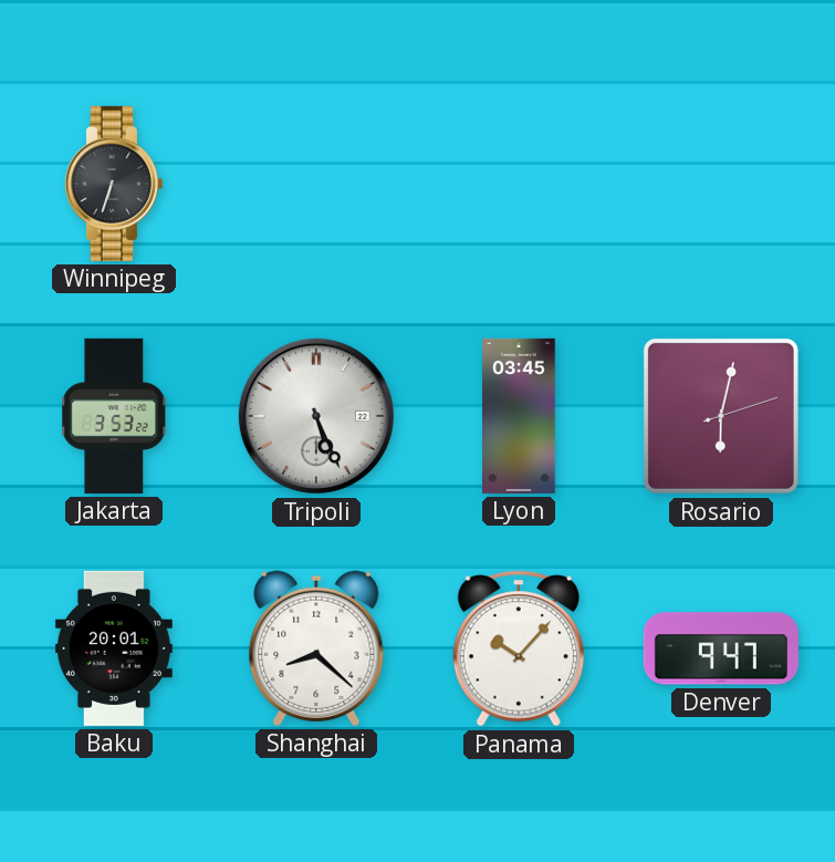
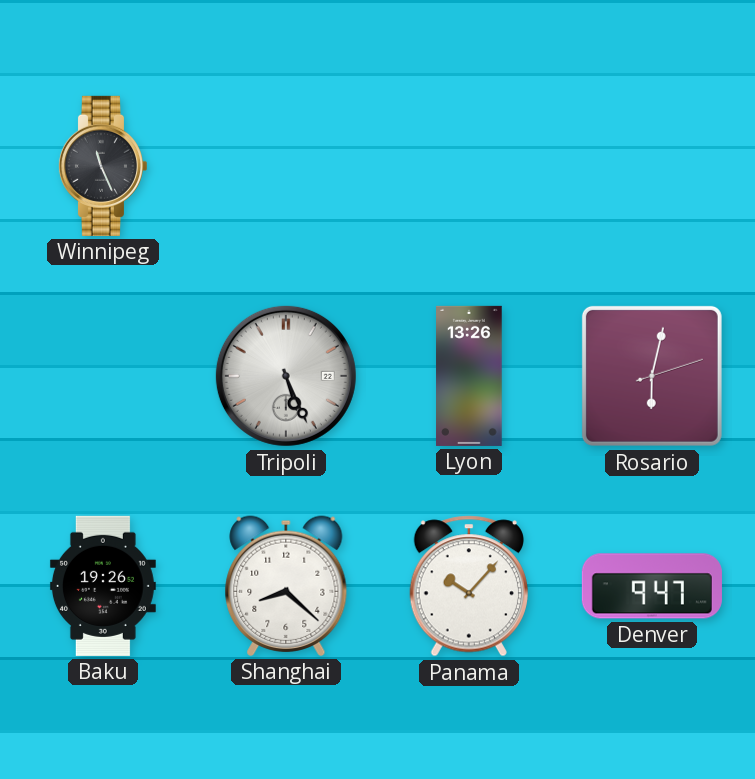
Winnipeg: 6:33 -> 11:26
Jakarta: 3:53 -> none
Lyon: 03:45 -> 13:26
Baku: 20:01 -> 19:26
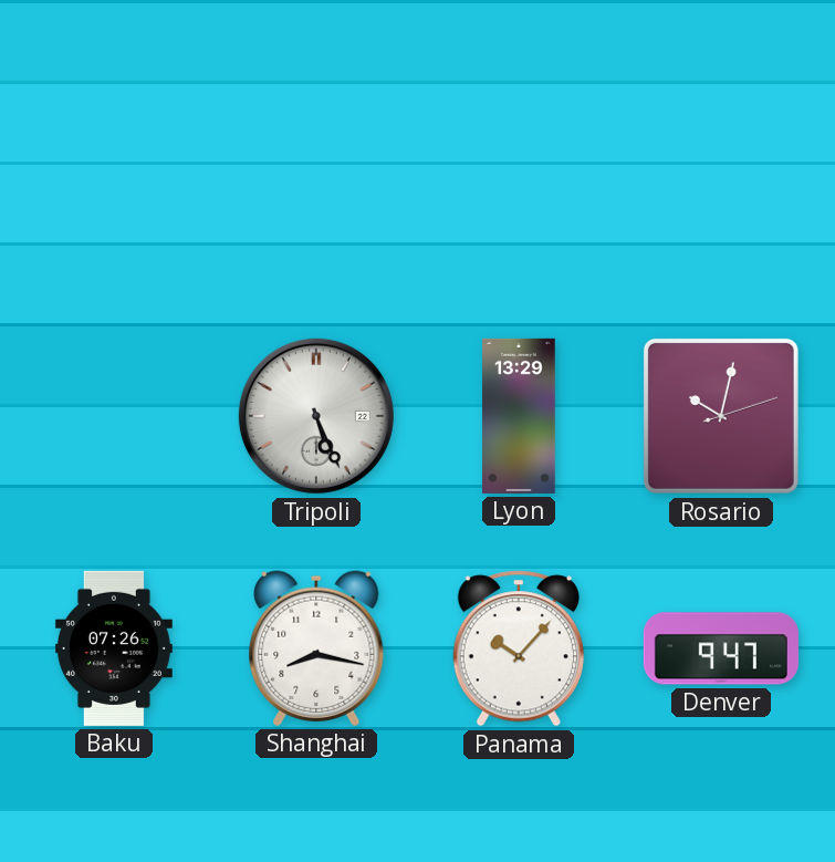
Winnipeg: 11:26 -> none
Lyon: 13:26 -> 13:29
Rosario: 6:02 -> 10:02
Baku: 19:26 -> 07:26
Shanghai: 8:22 -> 8:17
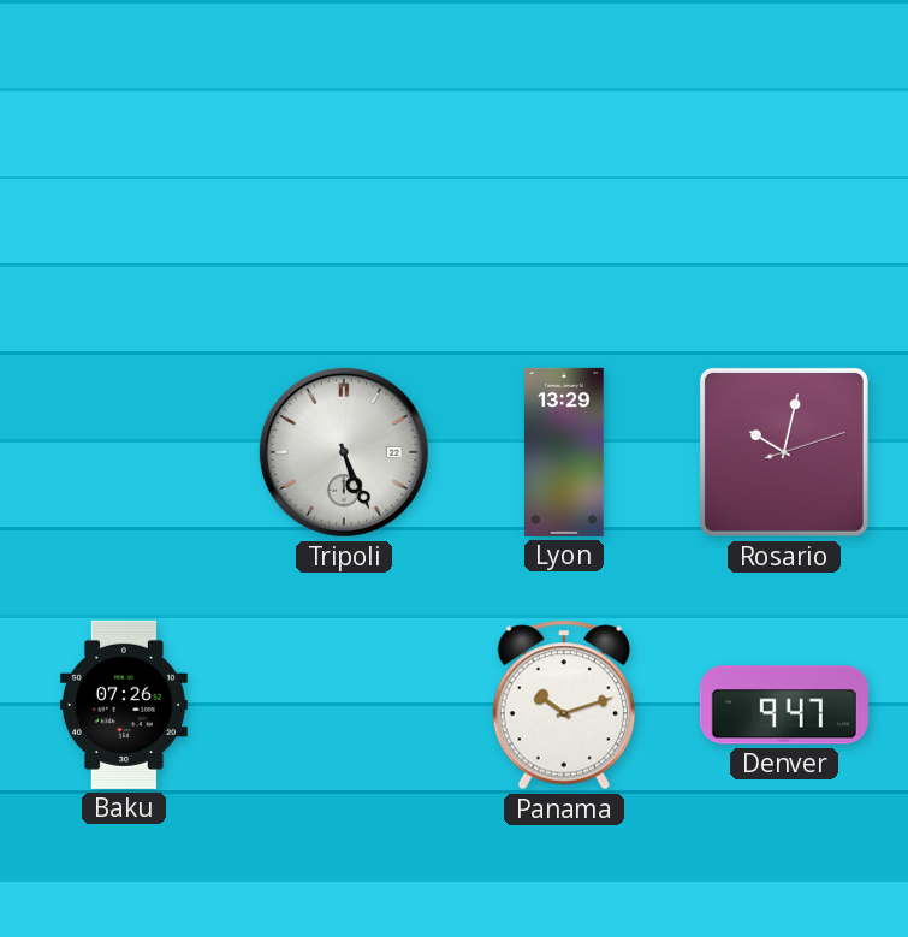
Shanghai: 8:17 -> none
Panama: 10:07 -> 10:12
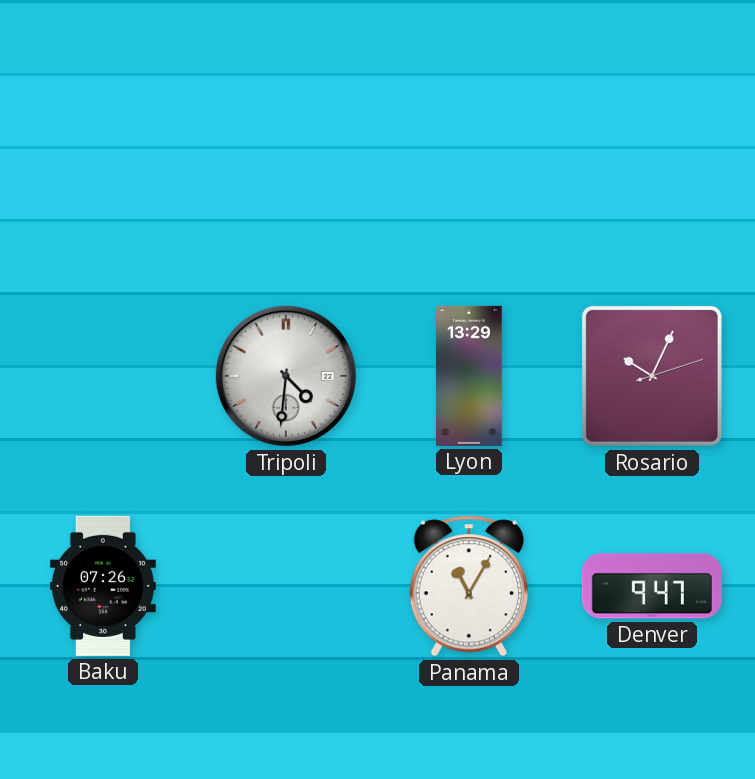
Tripoli: 5:26 -> 4:31
Rosario: 10:02 -> 10:04
Panama: 10:12 -> 11:05
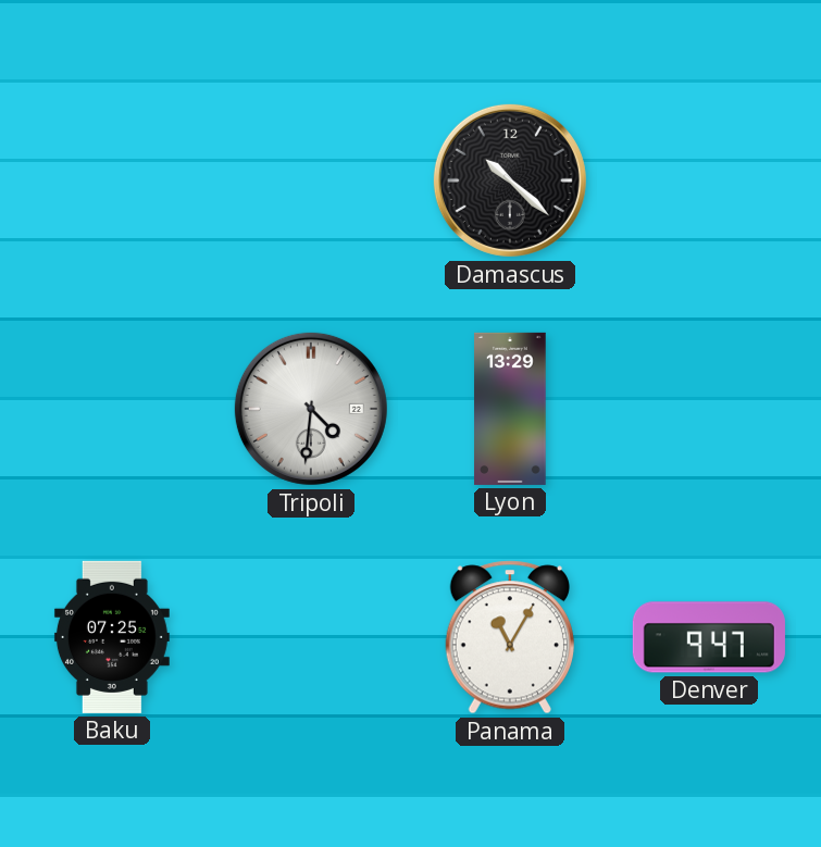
Damascus: none -> 10:22
Rosario: 10:04 -> none
Baku: 07:26 -> 07:25
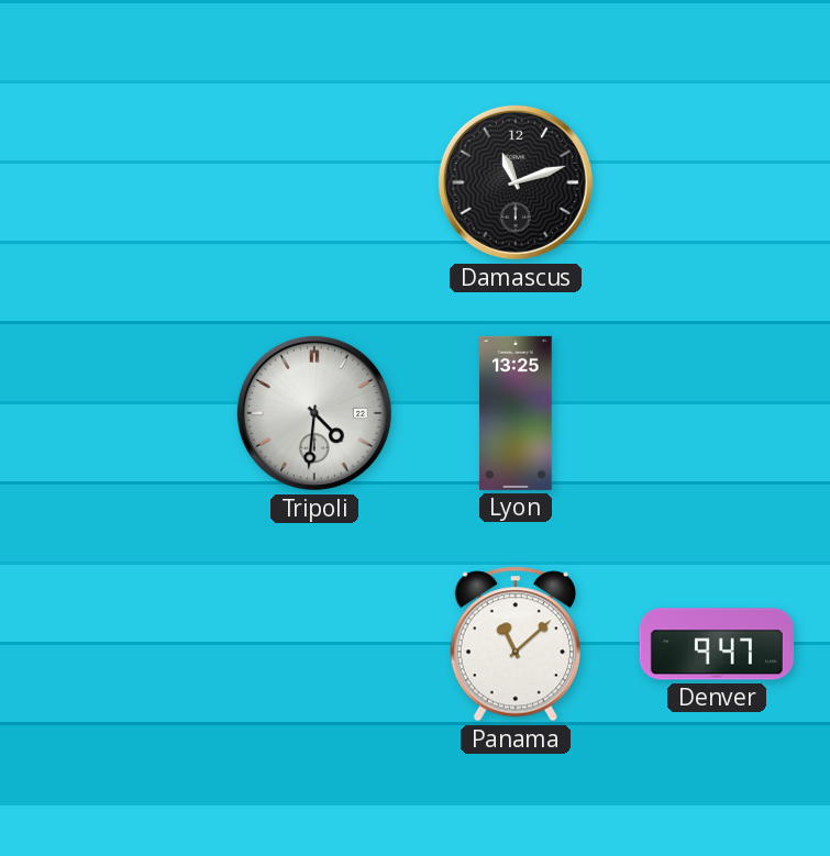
Damascus: 10:22 -> 11:12
Lyon: 13:29 -> 13:25
Baku: 07:25 -> none
Panama: 11:05 -> 11:08
